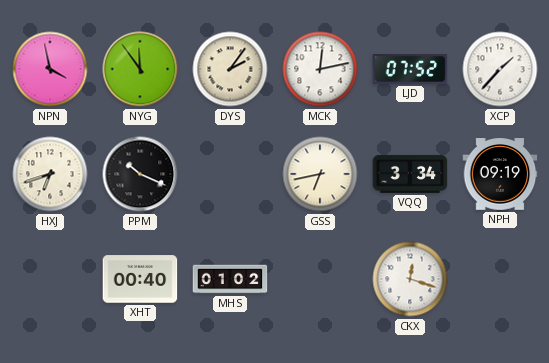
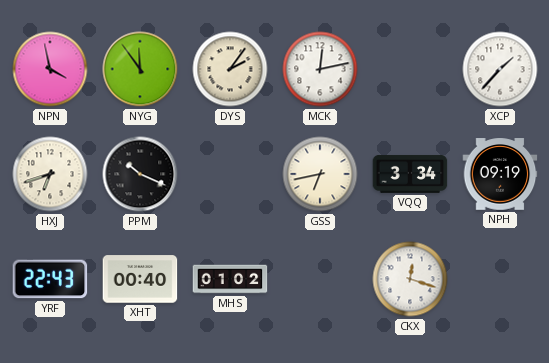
LJD: 07:52 -> none
YRF: none -> 22:43
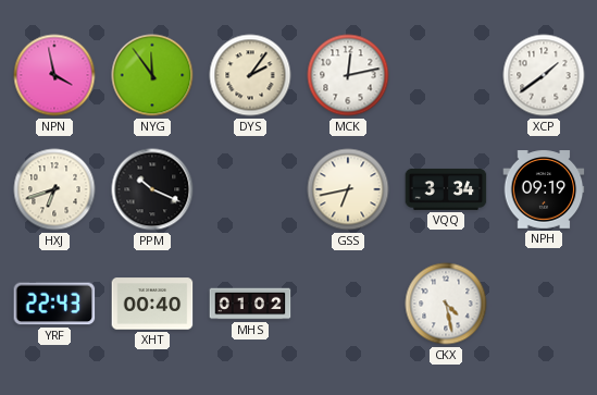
XCP: 1:37 -> 1:39
CKX: 12:18 -> 4:28
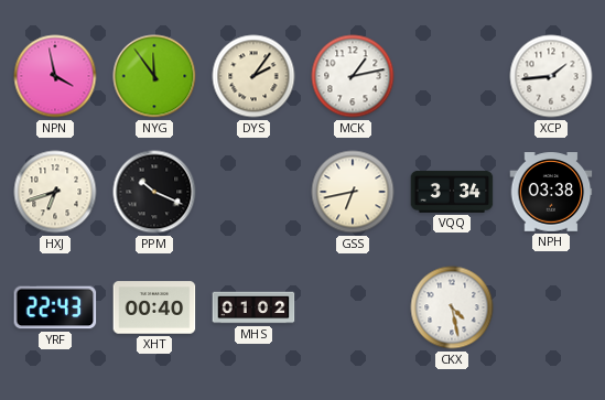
MCK: 12:13 -> 1:13
XCP: 1:39 -> 1:44
NPH: 09:19 -> 03:38
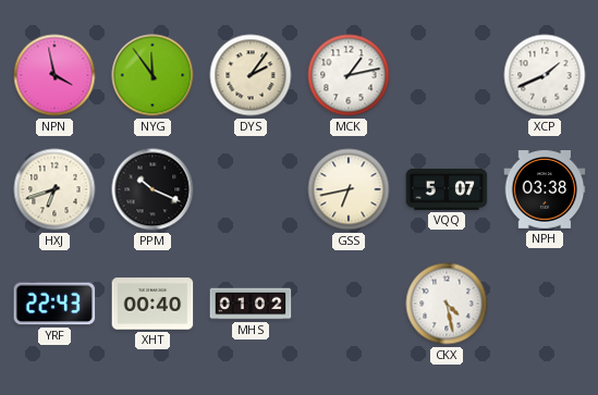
XCP: 1:44 -> 1:41
VQQ: 3:34 -> 5:07
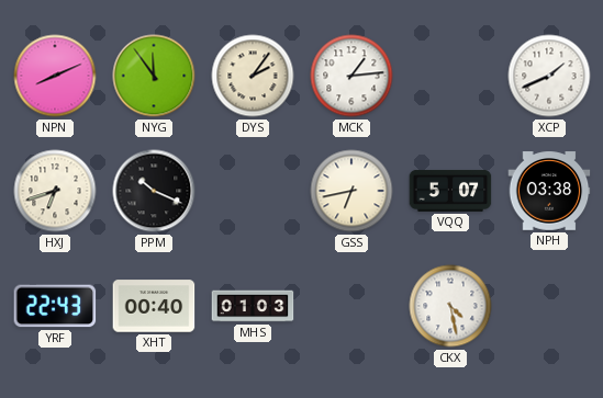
NPN: 3:58 -> 8:11
MCK: 1:13 -> 1:14
MHS: 01:02 -> 01:03
